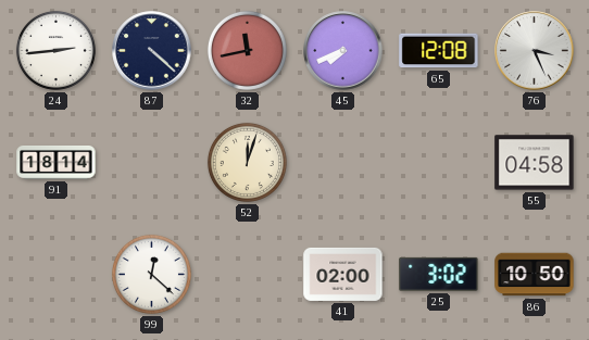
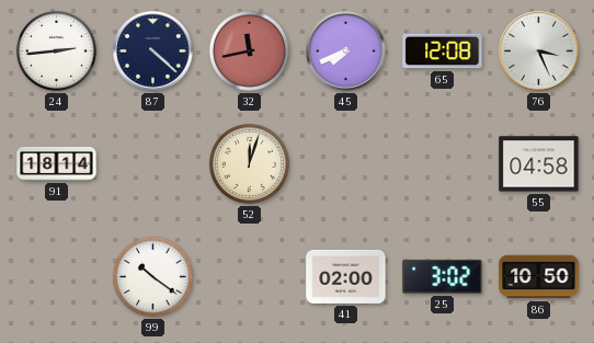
99: 12:22 -> 10:21
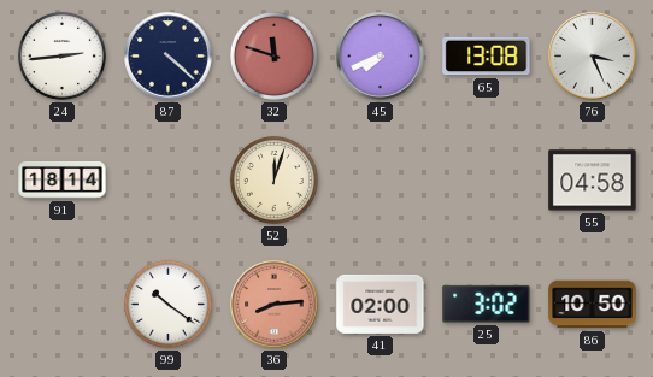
32: 11:43 -> 11:48
65: 12:08 -> 13:08
36: none -> 8:14
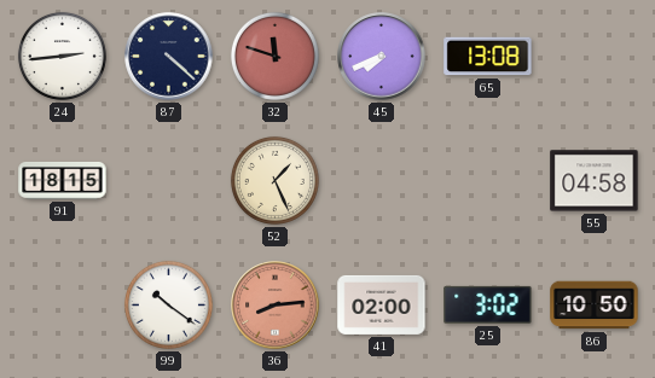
76: 3:26 -> none
91: 18:14 -> 18:15
52: 12:03 -> 1:26
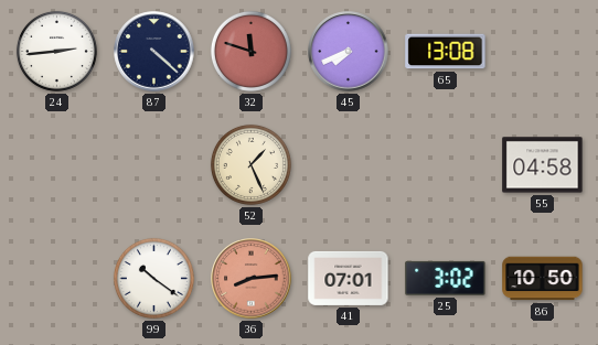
91: 18:15 -> none
41: 02:00 -> 07:01
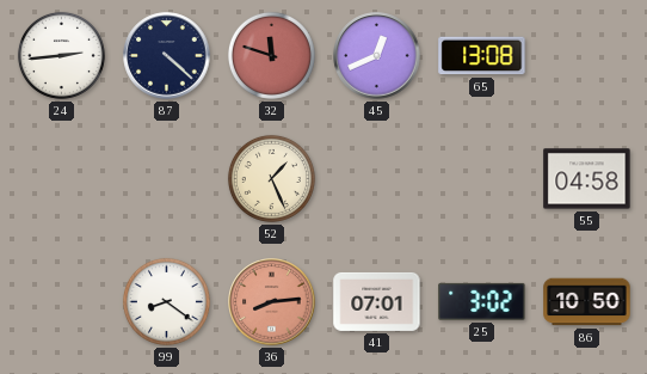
45: 7:41 -> 12:41
99: 10:21 -> 8:21
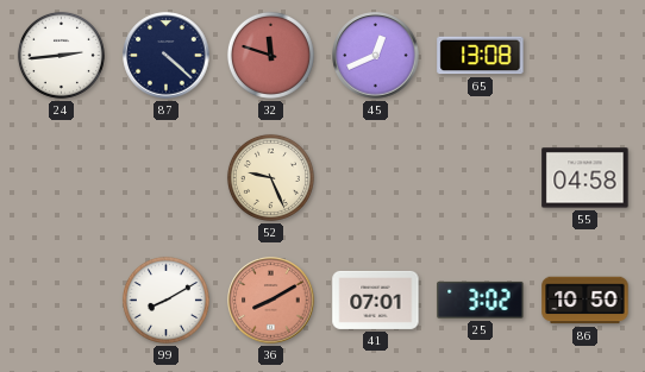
52: 1:26 -> 9:26
99: 8:21 -> 8:10
36: 8:14 -> 8:10
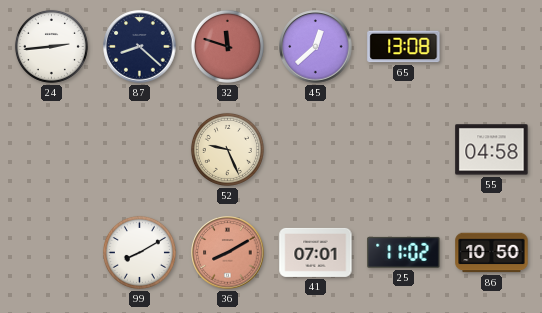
87: 4:22 -> 8:22
45: 12:41 -> 12:38
25: 3:02 -> 11:02
